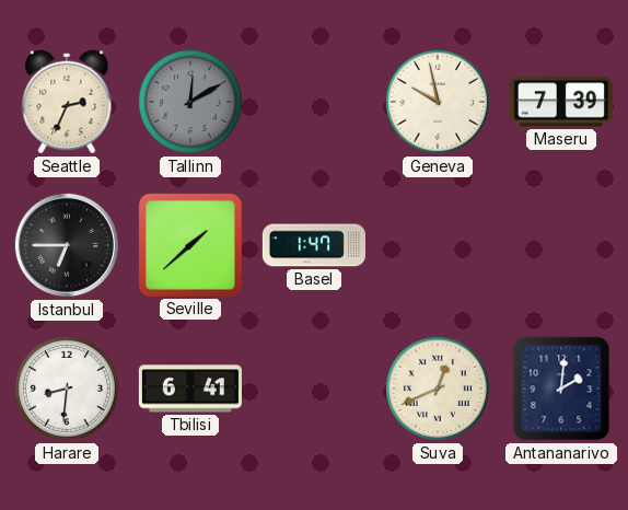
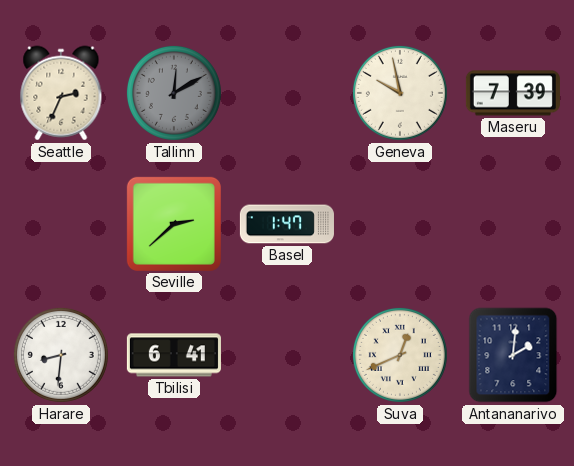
Istanbul: 6:45 -> none
Seville: 1:38 -> 2:38
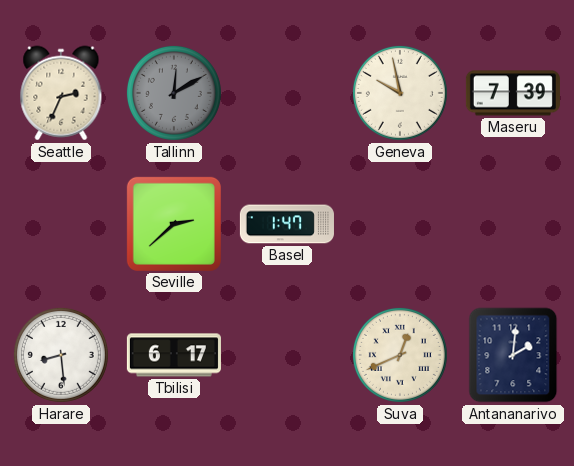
Harare: 8:31 -> 8:29
Tbilisi: 6:41 -> 6:17
